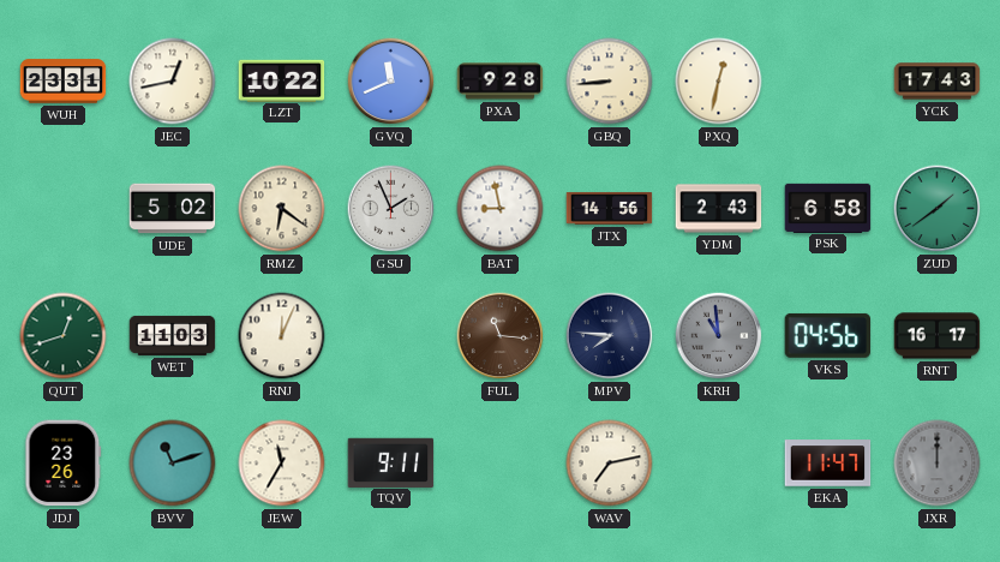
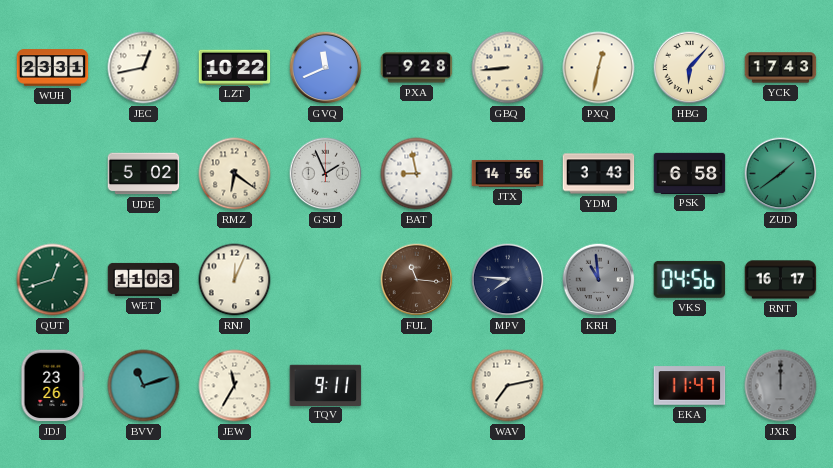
HBG: none -> 6:07
YDM: 2:43 -> 3:43
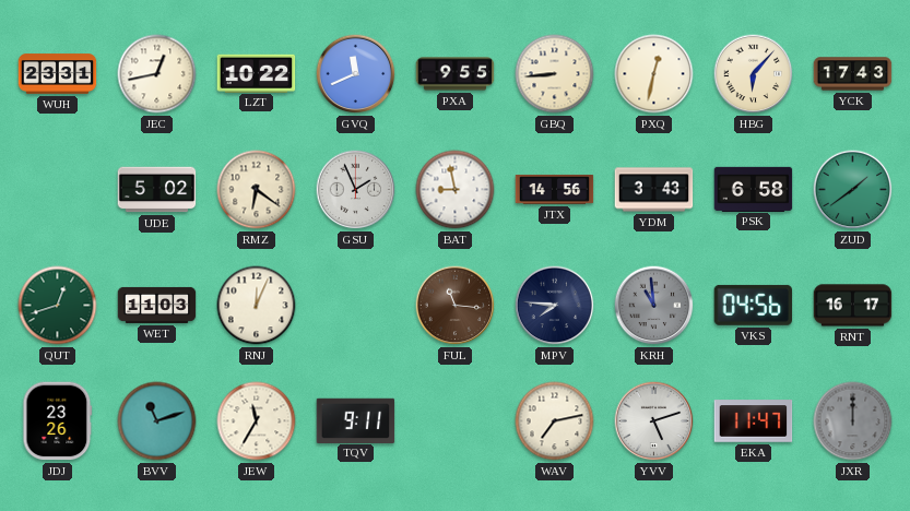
PXA: 9:28 -> 9:55
YVV: none -> 5:12
